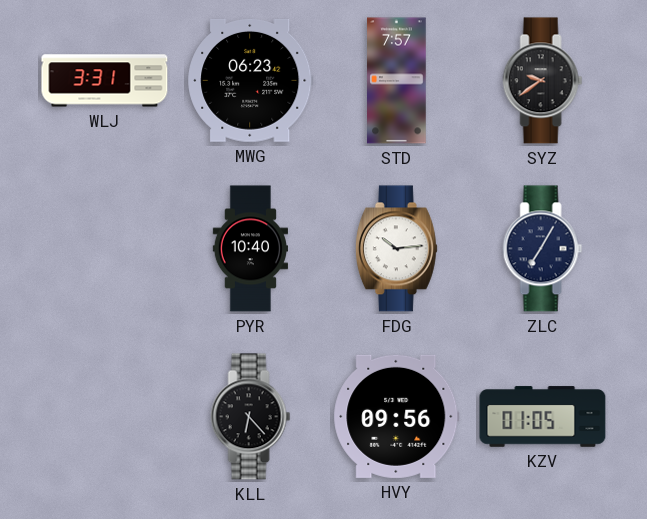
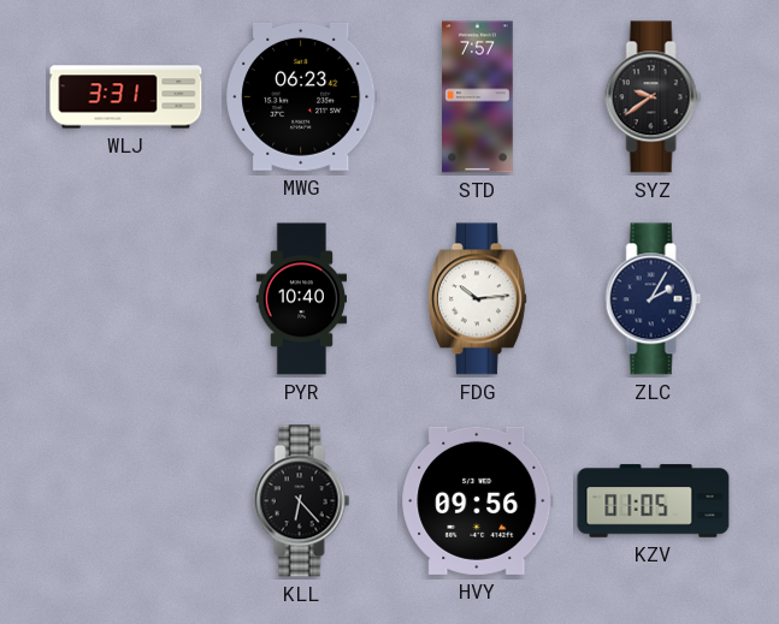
ZLC: 7:05 -> 2:05
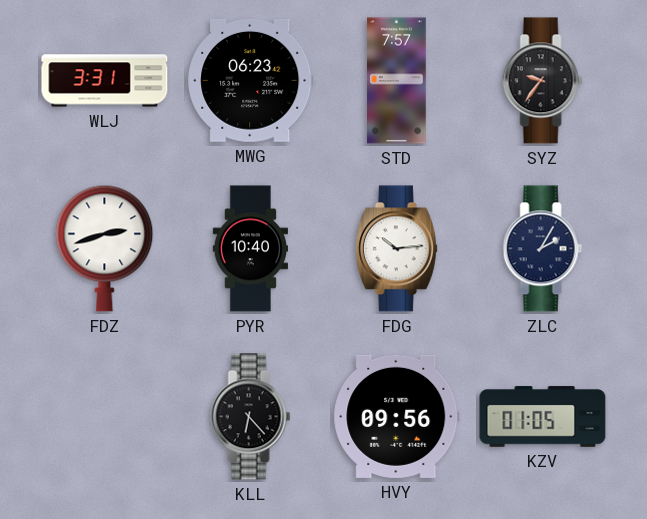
SYZ: 9:39 -> 9:36
FDZ: none -> 2:42
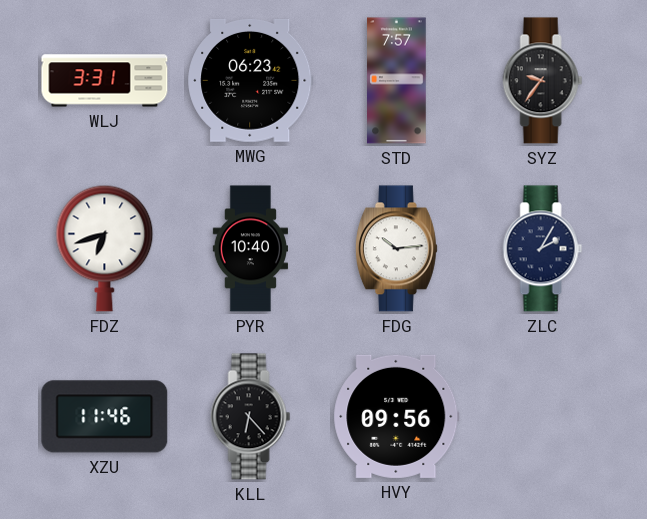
FDZ: 2:42 -> 6:42
XZU: none -> 11:46
KZV: 01:05 -> none
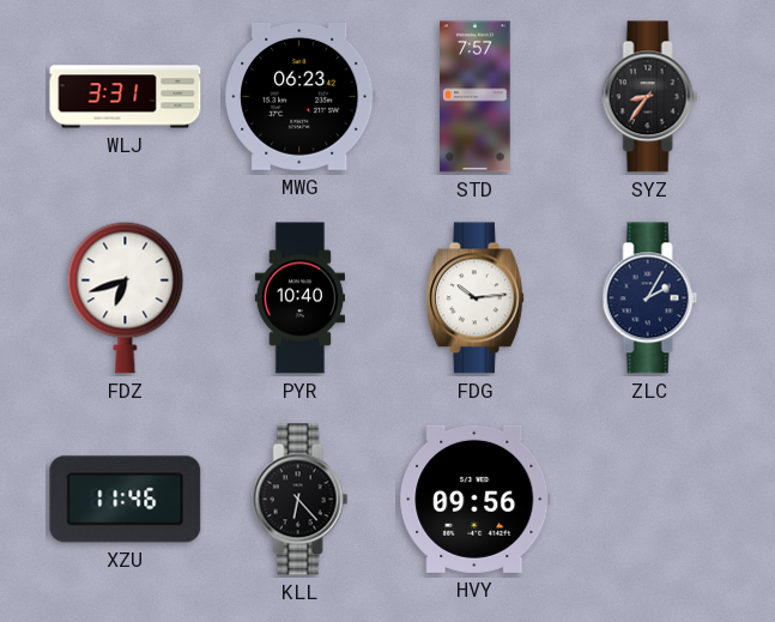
SYZ: 9:36 -> 8:36
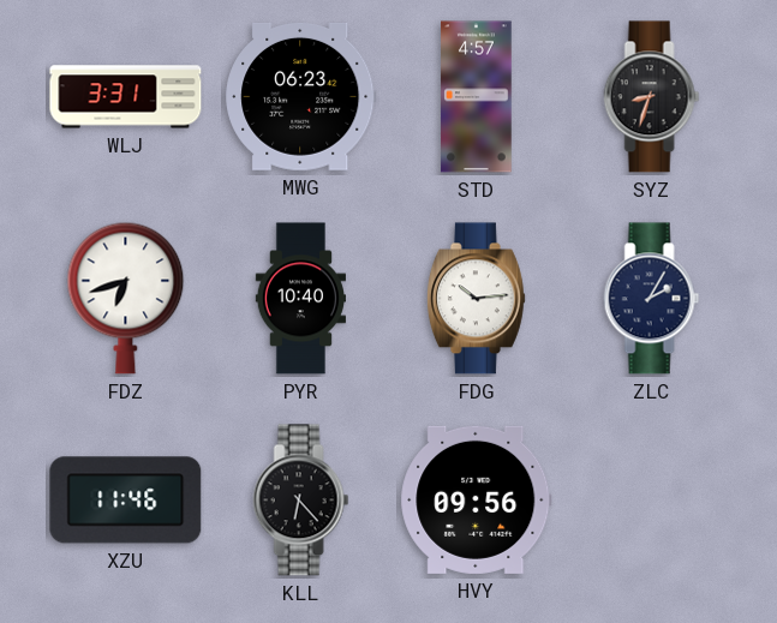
STD: 7:57 -> 4:57
SYZ: 8:36 -> 8:33
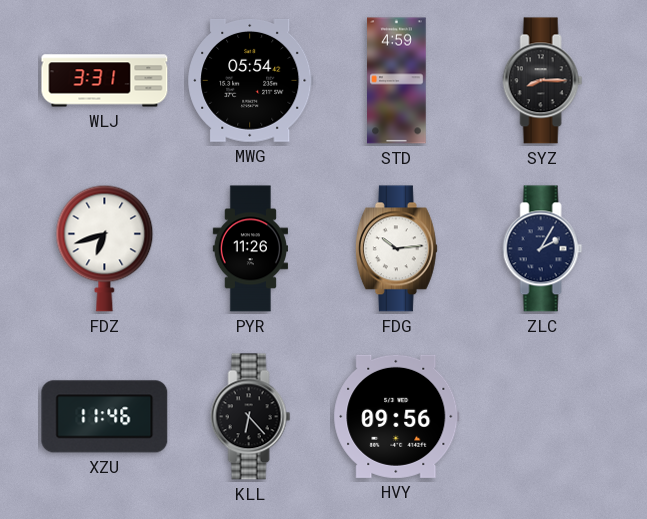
MWG: 06:23 -> 05:54
STD: 4:57 -> 4:59
SYZ: 8:33 -> 8:15
PYR: 10:40 -> 11:26
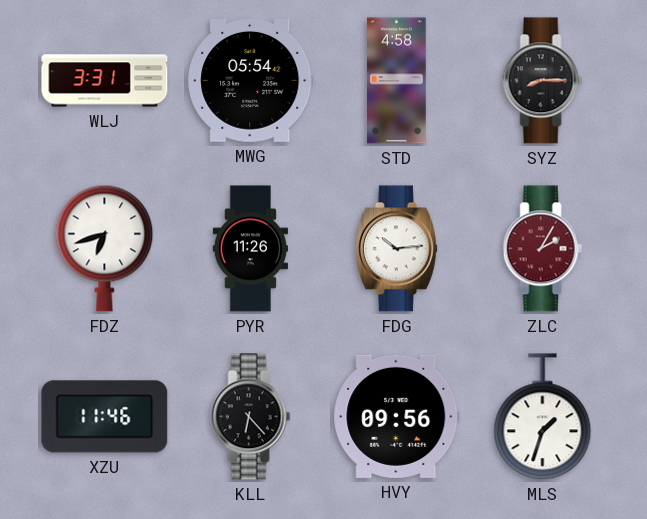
STD: 4:59 -> 4:58
ZLC dial: navy -> burgundy
MLS: none -> 1:33
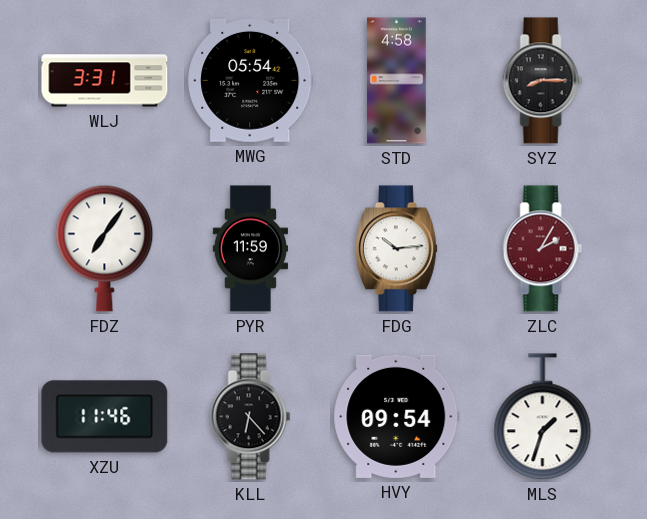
FDZ: 6:42 -> 7:06
PYR: 11:26 -> 11:59
HVY: 09:56 -> 09:54
